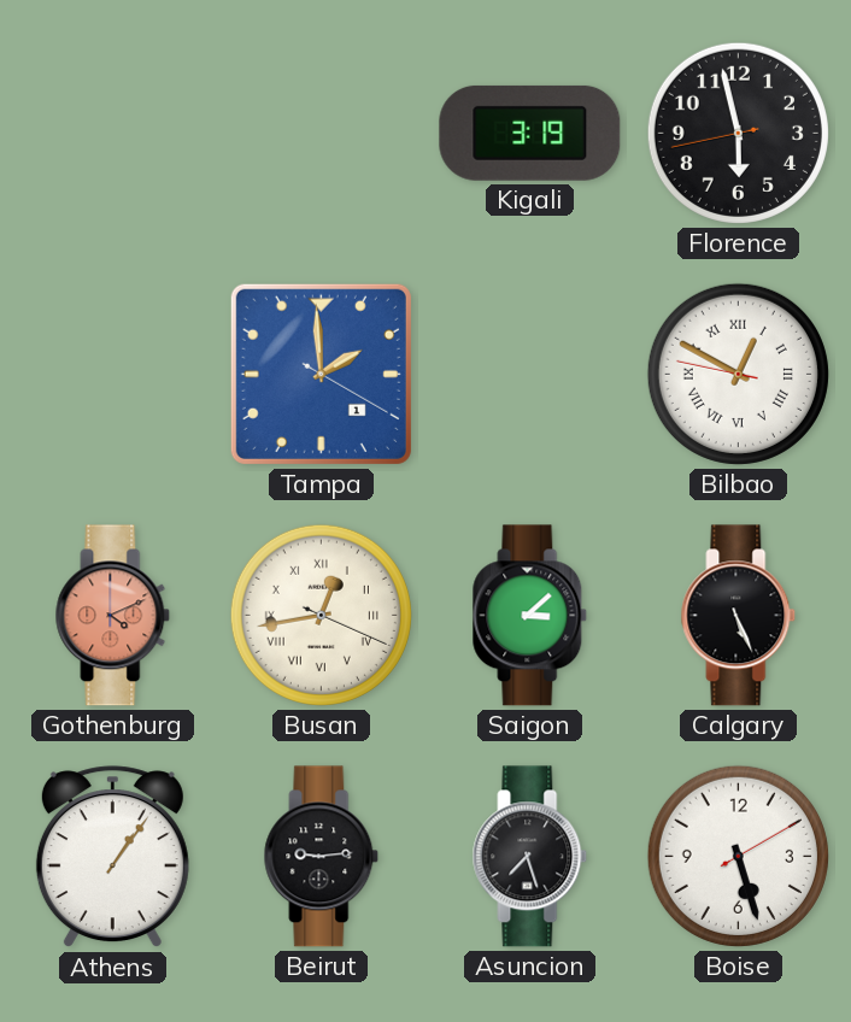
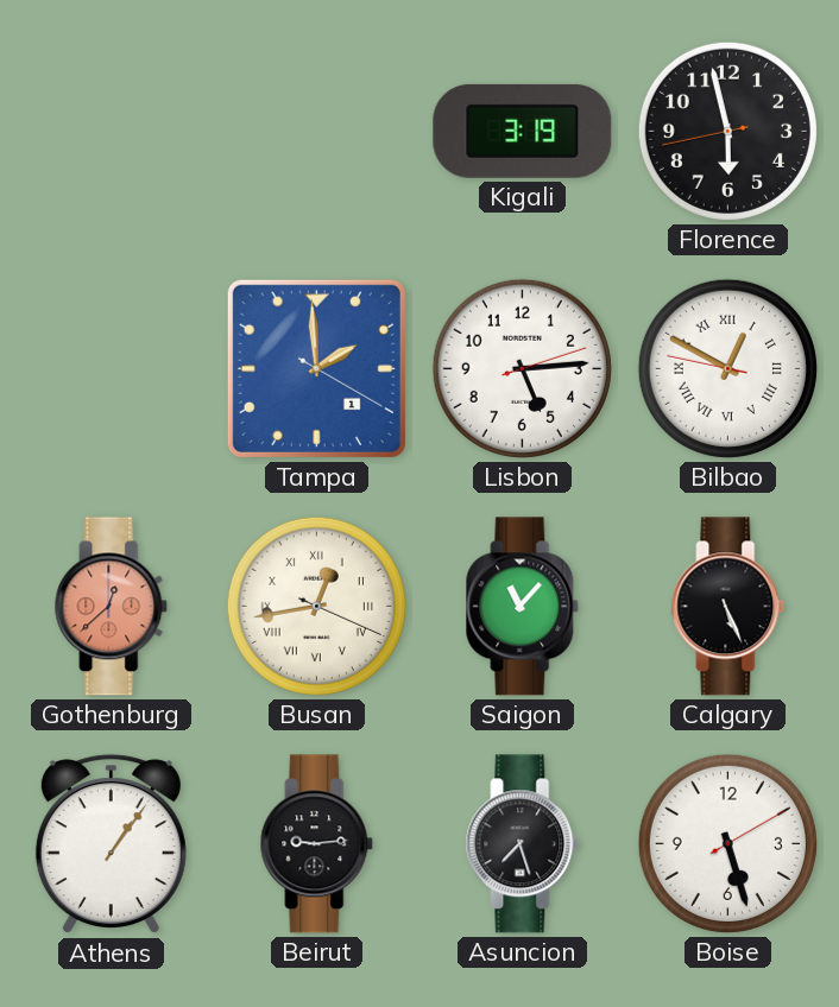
Lisbon: none -> 5:14
Gothenburg: 4:11 -> 12:38
Saigon: 3:08 -> 11:07
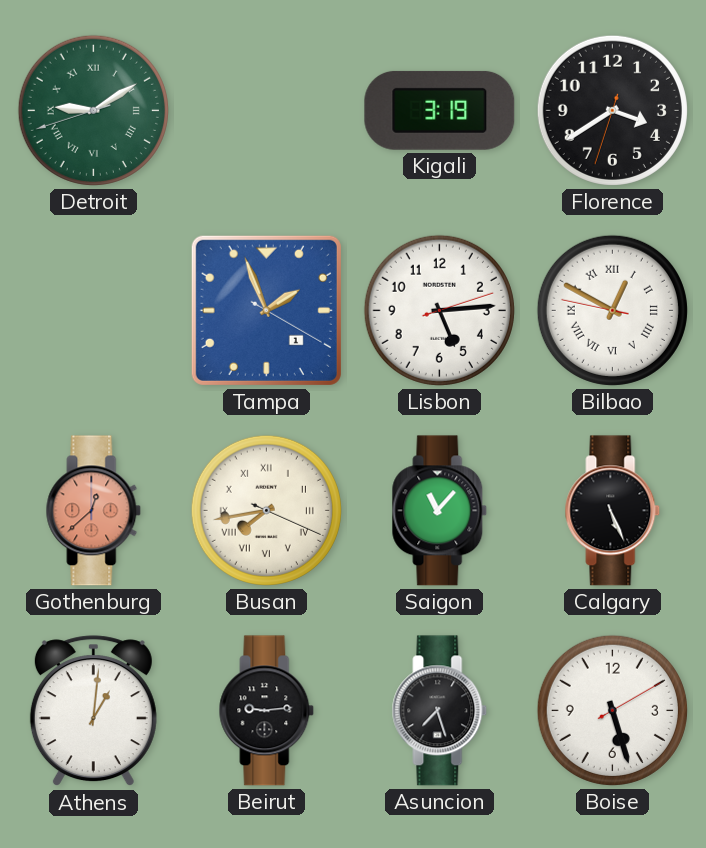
Detroit: none -> 9:09
Florence: 5:57 -> 3:39
Tampa: 1:59 -> 1:56
Busan: 12:43 -> 7:43
Athens: 1:06 -> 1:01
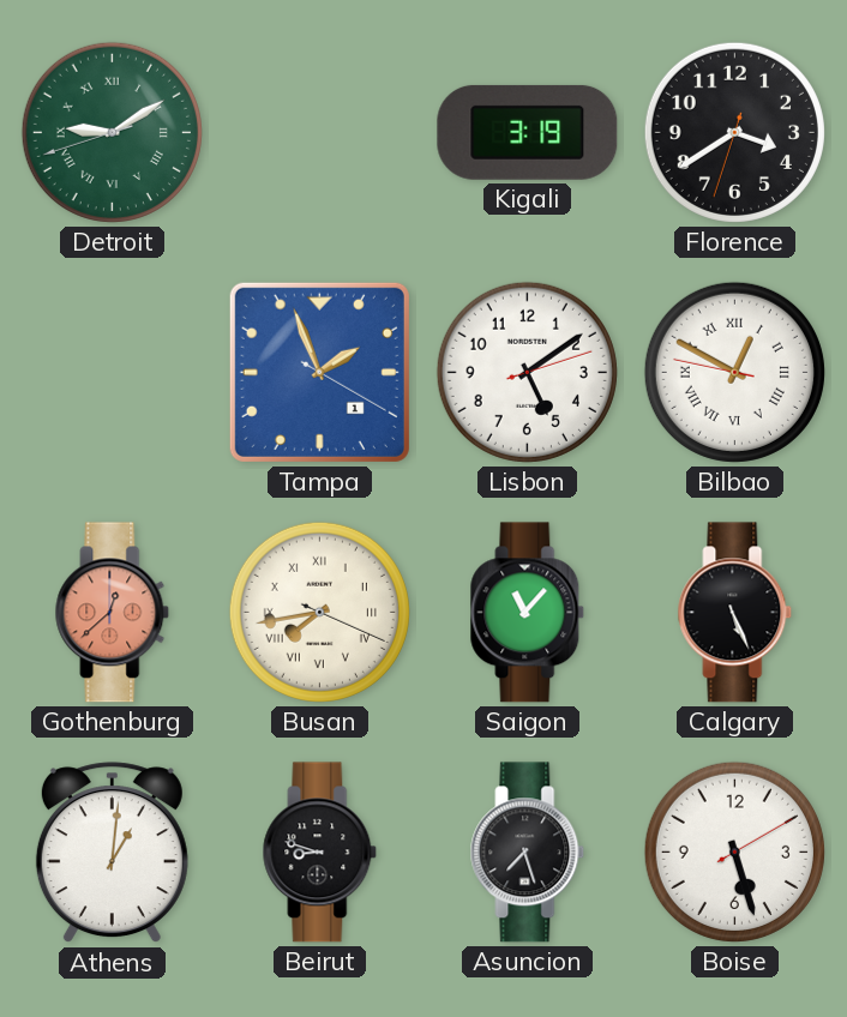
Lisbon: 5:14 -> 5:09
Beirut: 9:14 -> 8:48
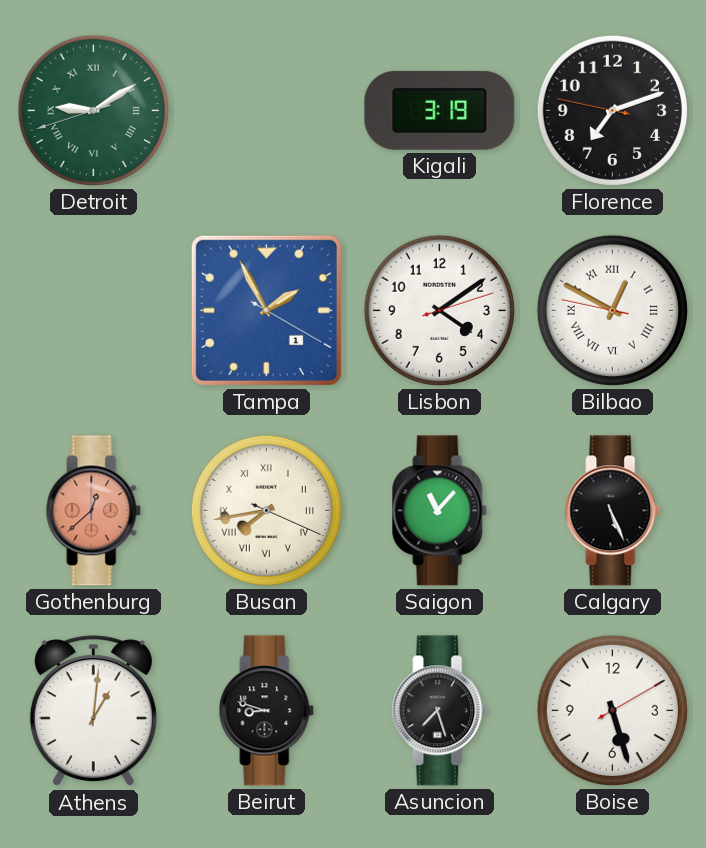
Florence: 3:39 -> 7:11
Tampa: 1:56 -> 1:55
Lisbon: 5:09 -> 4:09
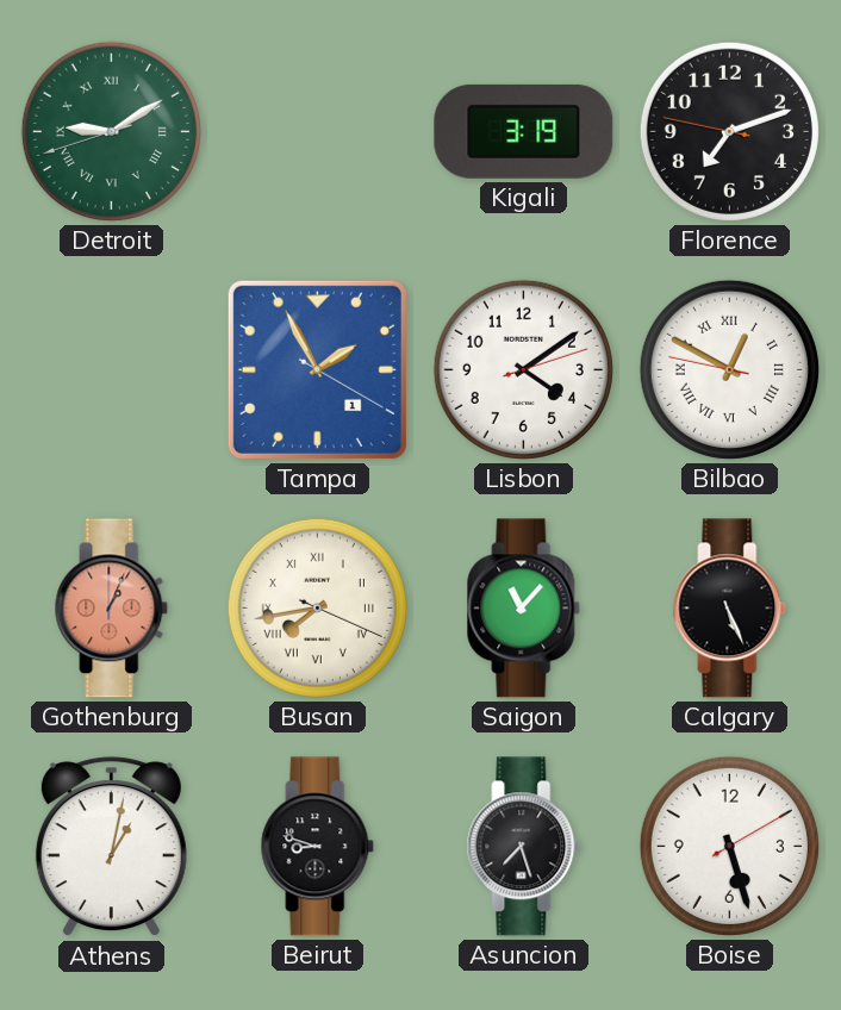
Gothenburg: 12:38 -> 1:04
Athens: 1:01 -> 1:02
